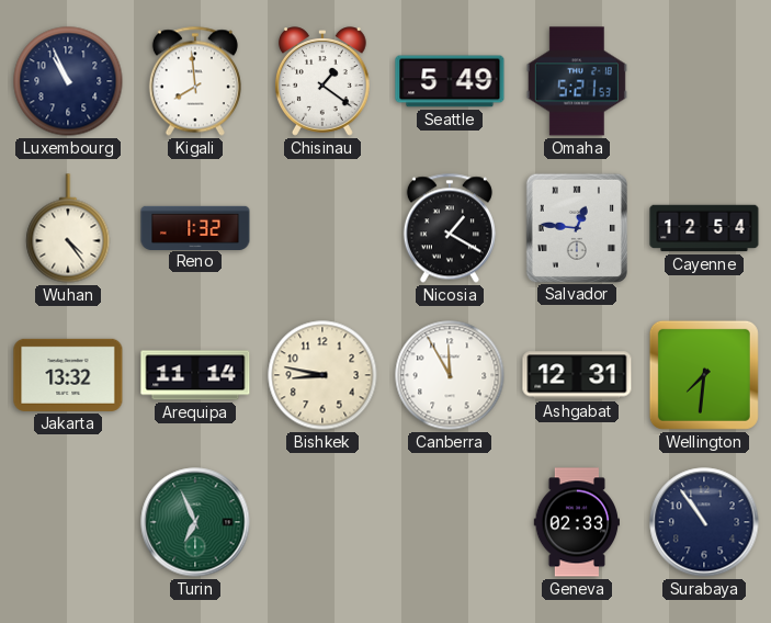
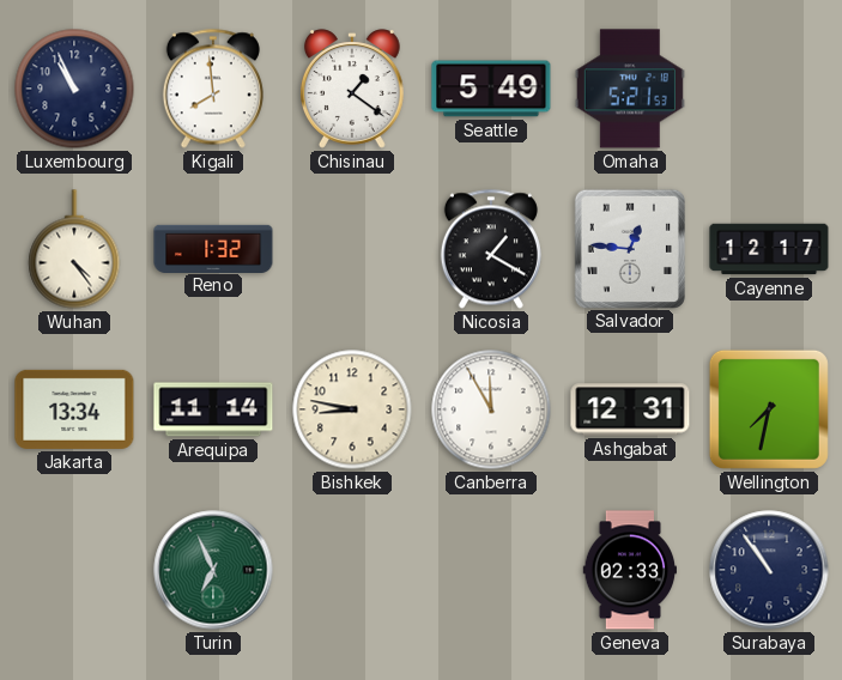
Cayenne: 12:54 -> 12:17
Jakarta: 13:32 -> 13:34
Wellington: 7:31 -> 7:32
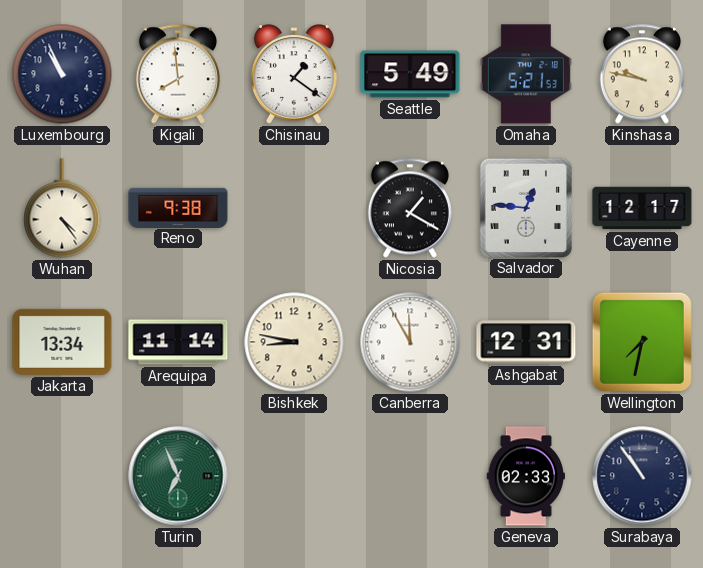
Kinshasa: none -> 9:47
Reno: 1:32 -> 9:38
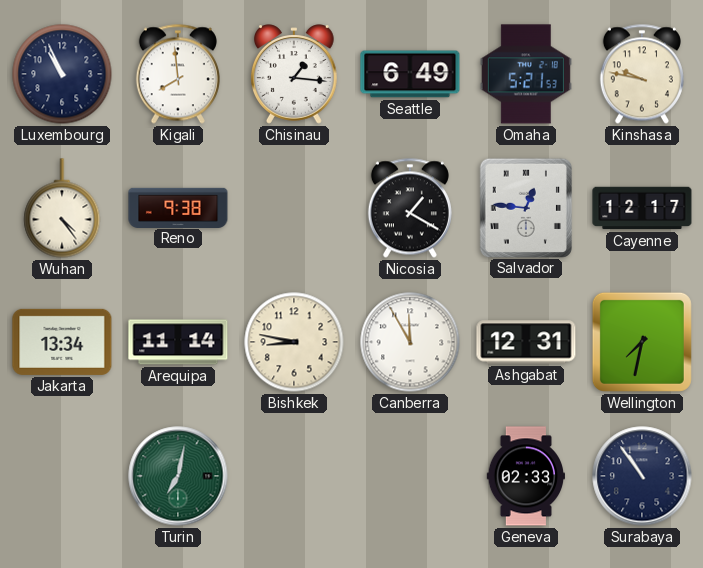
Chisinau: 1:21 -> 1:16
Seattle: 5:49 -> 6:49
Turin: 6:56 -> 7:02
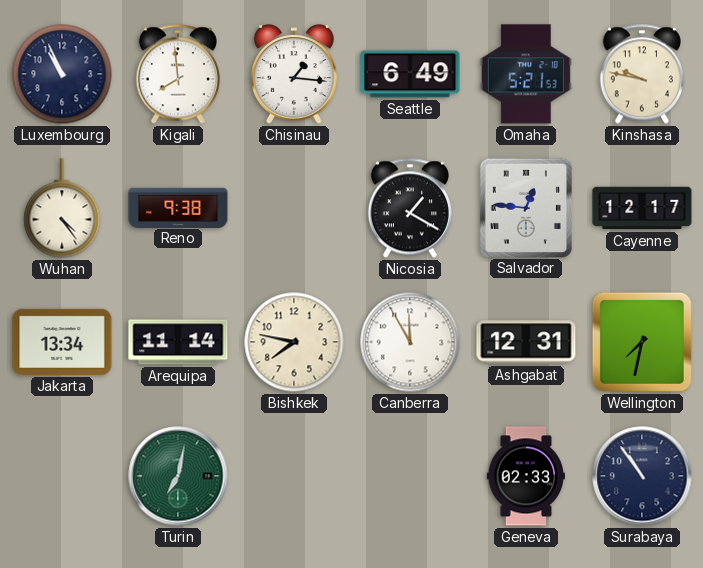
Bishkek: 8:47 -> 7:47
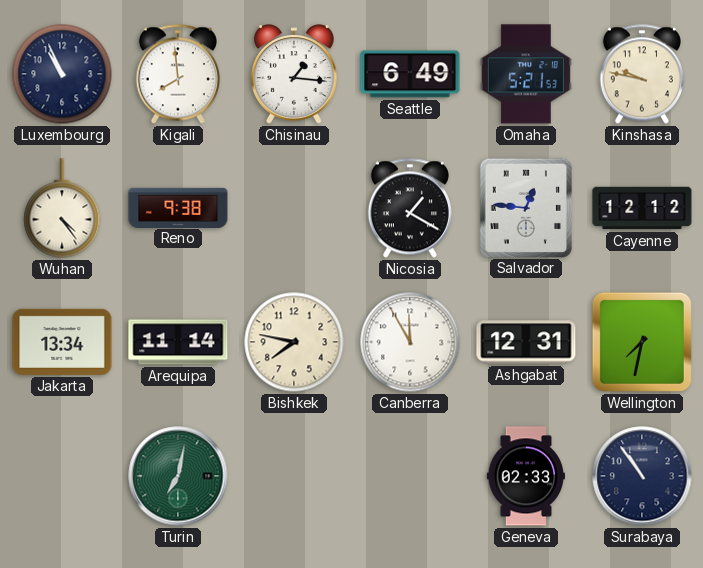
Cayenne: 12:17 -> 12:12
